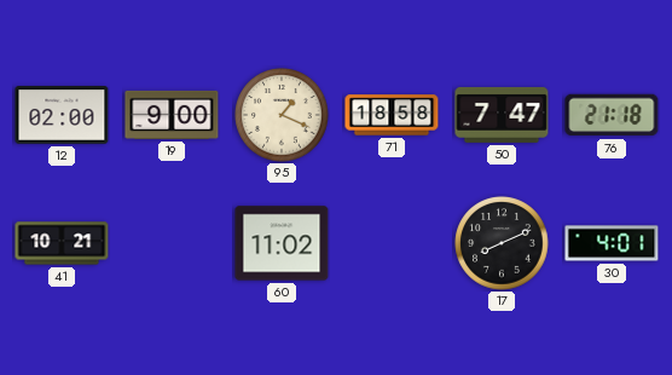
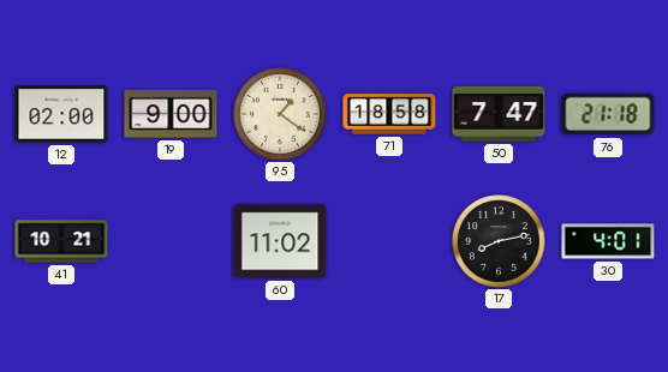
95: 1:19 -> 1:21
17: 8:11 -> 8:13
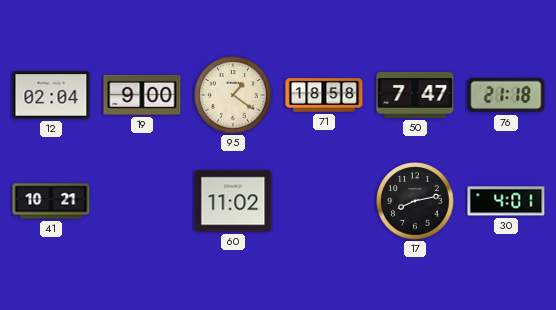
12: 02:00 -> 02:04
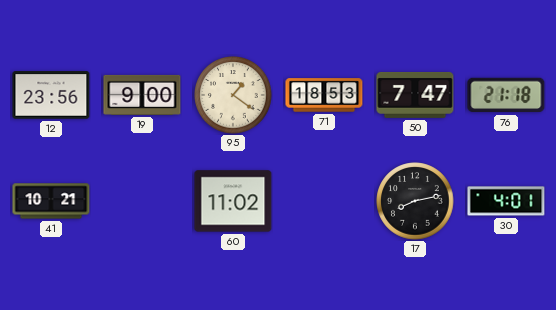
12: 02:04 -> 23:56
71: 18:58 -> 18:53
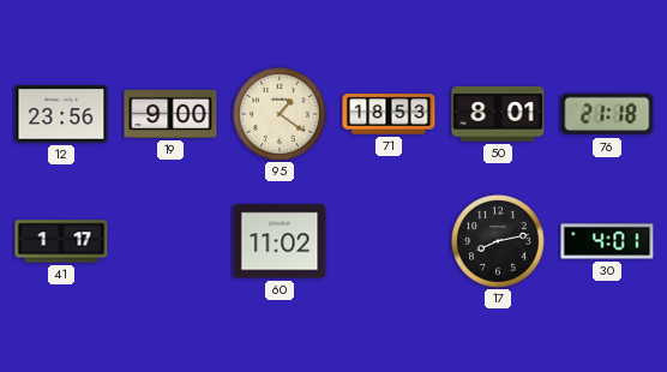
50: 7:47 -> 8:01
41: 10:21 -> 1:17
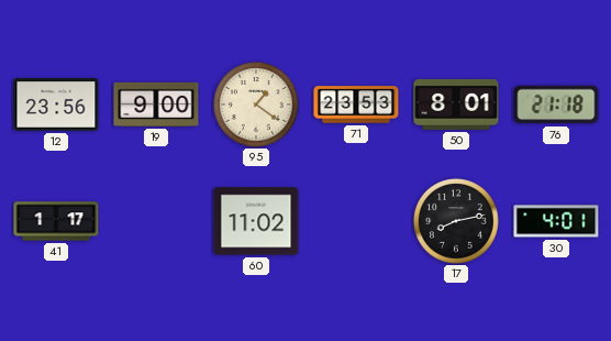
71: 18:53 -> 23:53
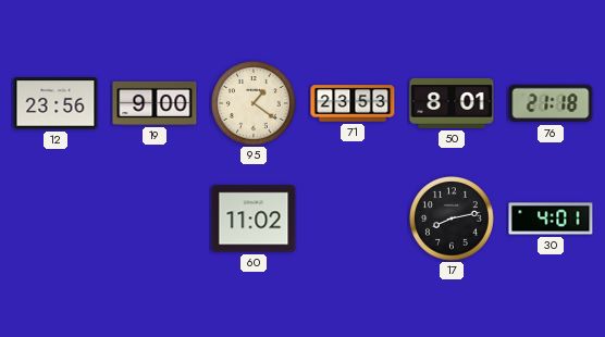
41: 1:17 -> none
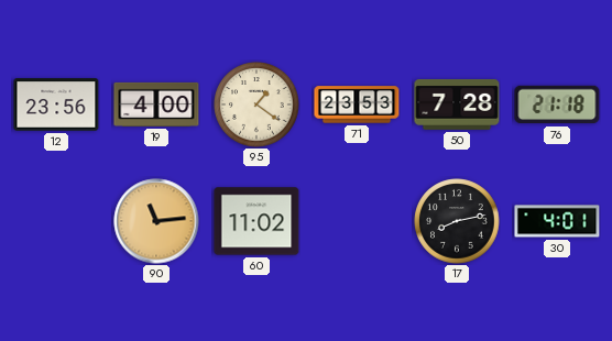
19: 9:00 -> 4:00
50: 8:01 -> 7:28
90: none -> 11:14
